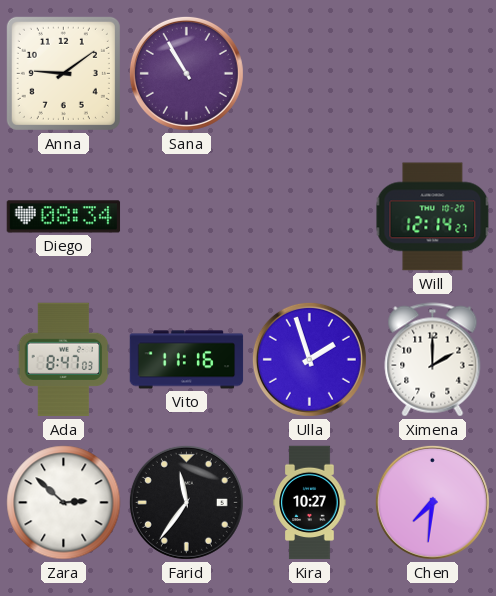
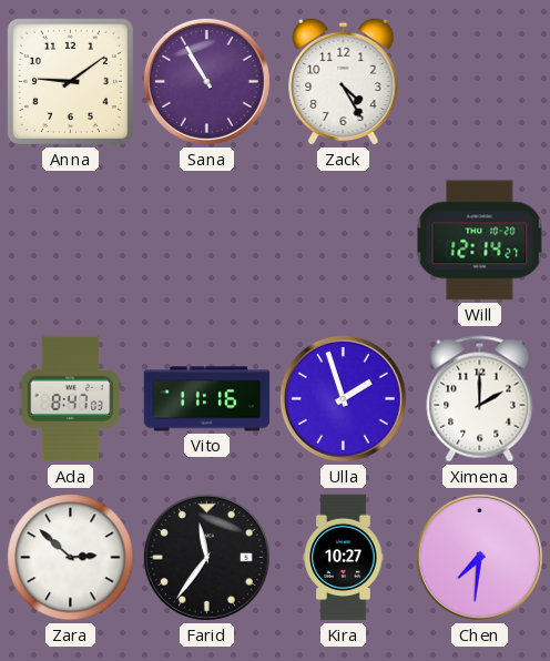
Zack: none -> 4:25
Diego: 08:34 -> none
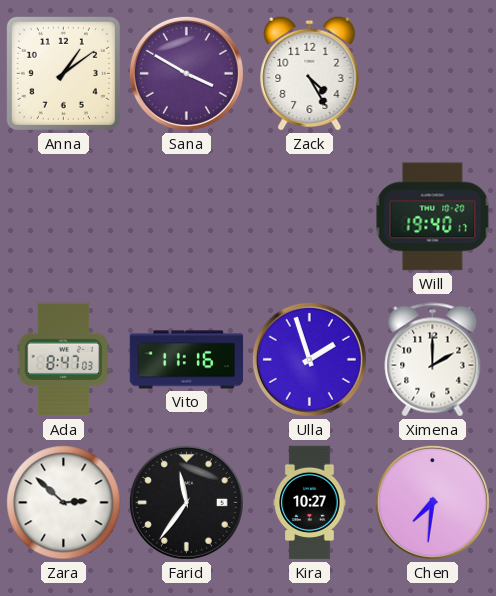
Anna: 9:09 -> 1:09
Sana: 10:55 -> 3:50
Will: 12:14 -> 19:40
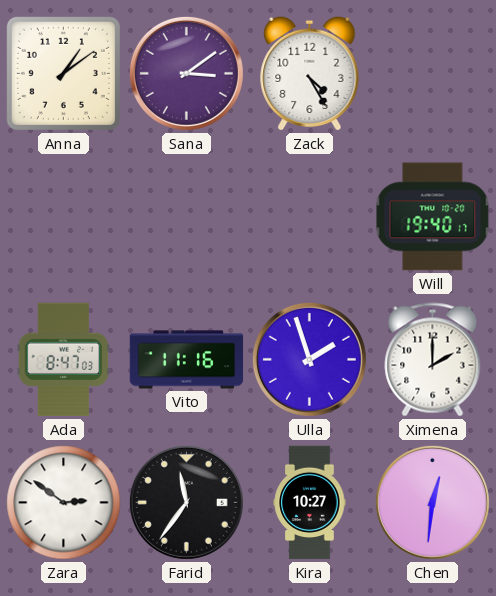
Sana: 3:50 -> 3:09
Zara: 2:52 -> 2:51
Chen: 7:31 -> 12:31
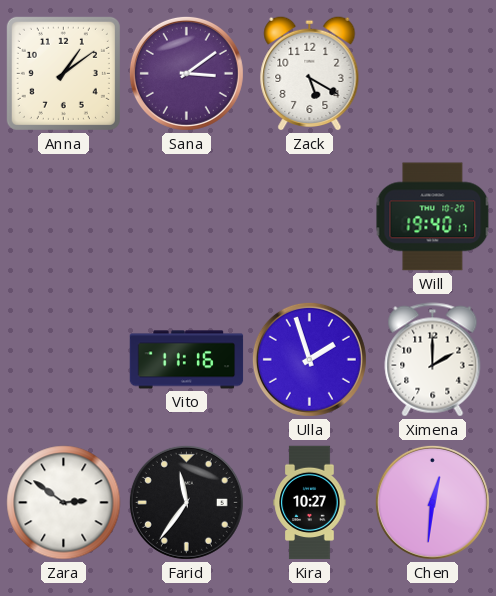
Zack: 4:25 -> 5:20
Ada: 8:47 -> none
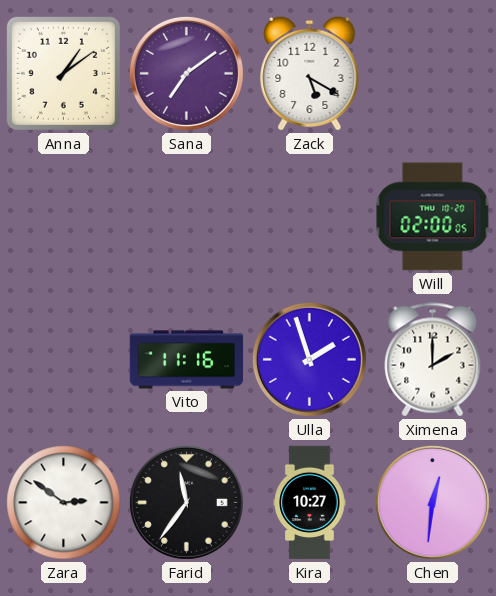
Sana: 3:09 -> 7:09
Will: 19:40 -> 02:00
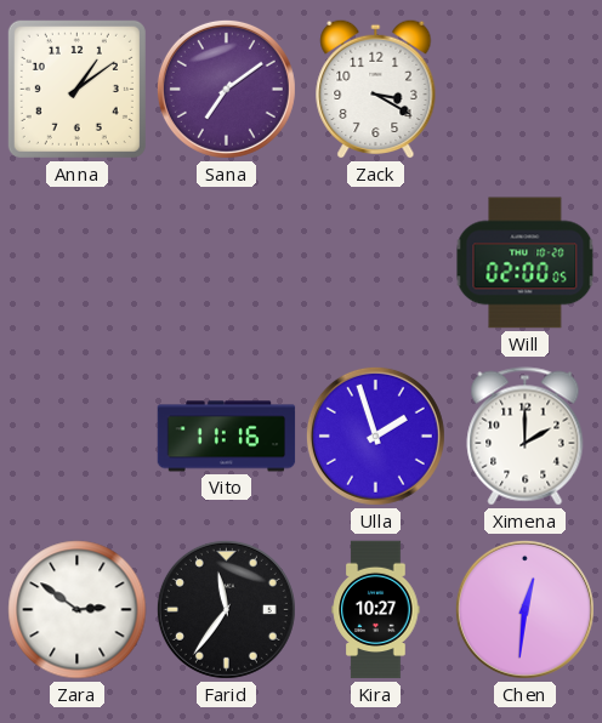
Zack: 5:20 -> 3:20
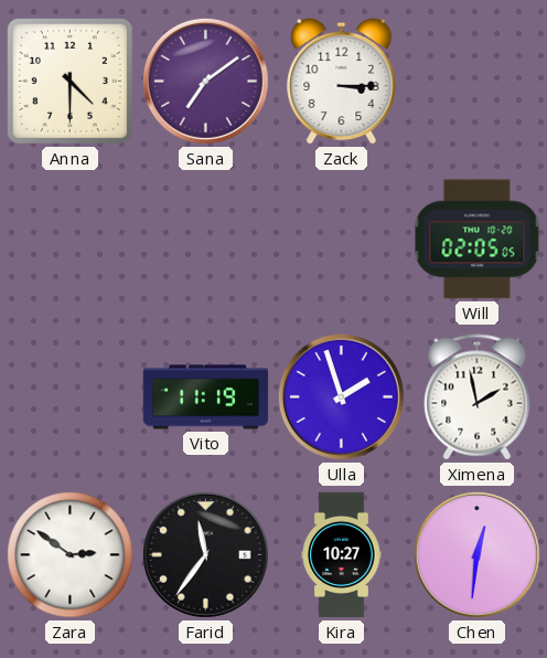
Anna: 1:09 -> 4:30
Zack: 3:20 -> 3:15
Will: 02:00 -> 02:05
Vito: 11:16 -> 11:19
Ximena: 2:00 -> 1:58
